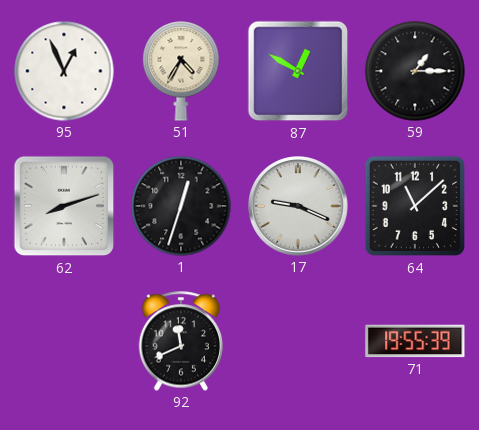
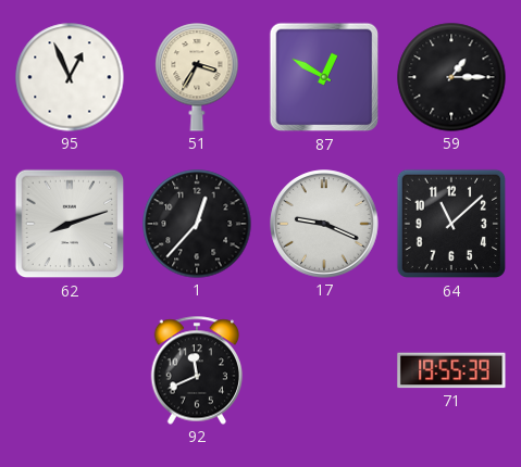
51: 4:35 -> 3:35
1: 12:33 -> 12:37
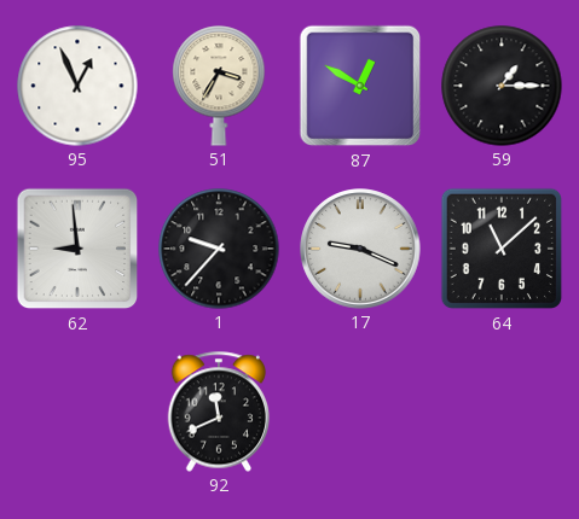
62: 8:12 -> 8:59
1: 12:37 -> 9:37
71: 19:55 -> none
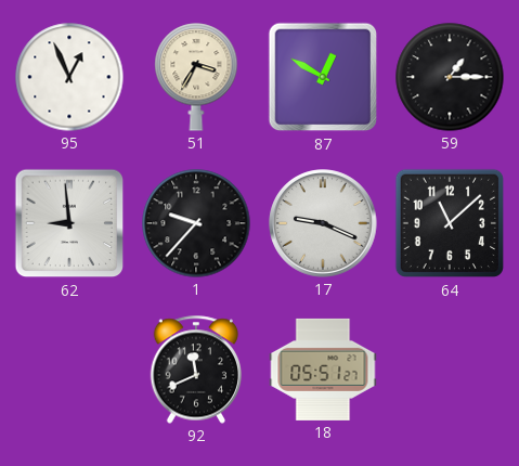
18: none -> 05:51
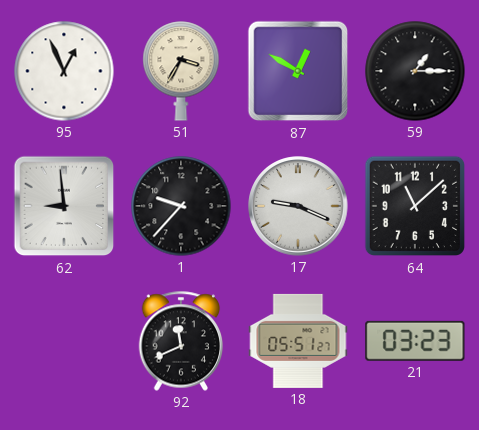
21: none -> 03:23
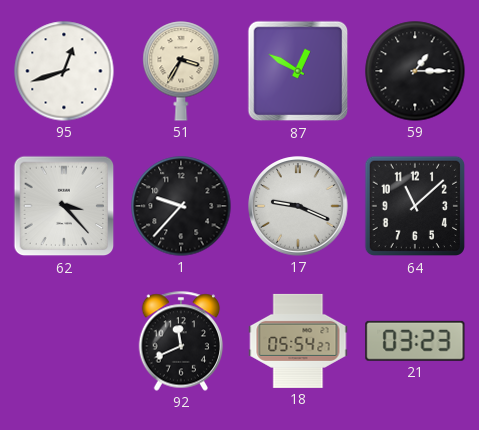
95: 12:56 -> 12:42
62: 8:59 -> 3:23
18: 05:51 -> 05:54
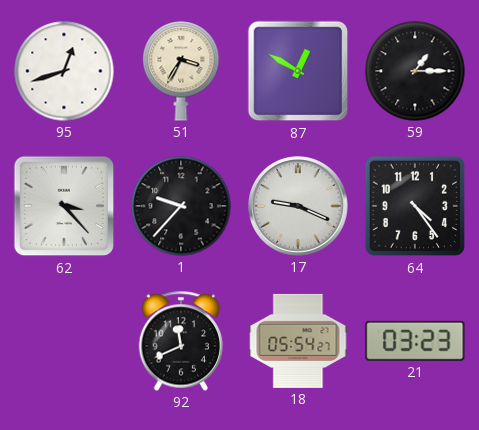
64: 11:08 -> 4:24
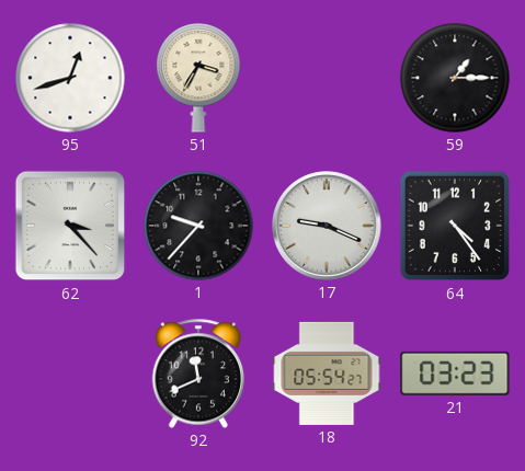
87: 12:50 -> none
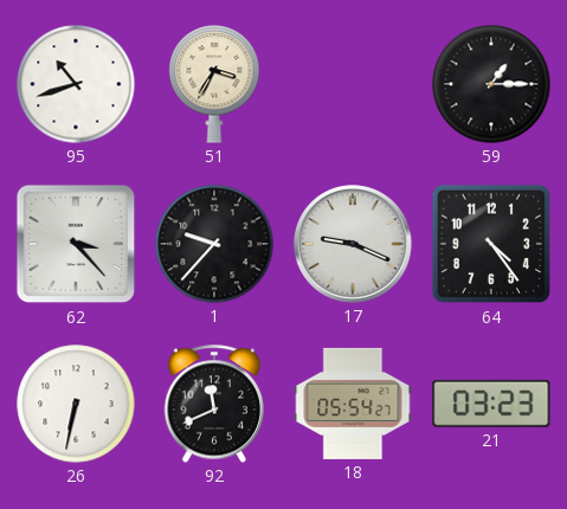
95: 12:42 -> 10:42
26: none -> 6:32
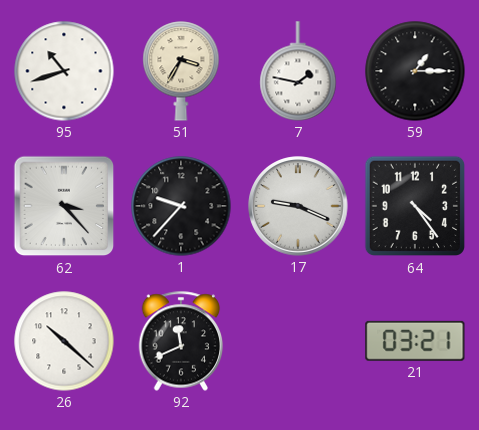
7: none -> 1:47
26: 6:32 -> 10:22
18: 05:54 -> none
21: 03:23 -> 03:21
